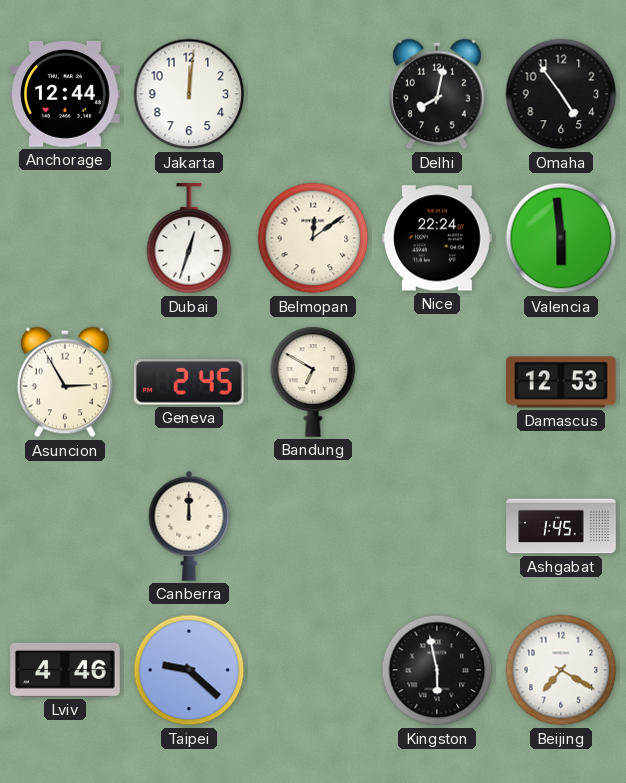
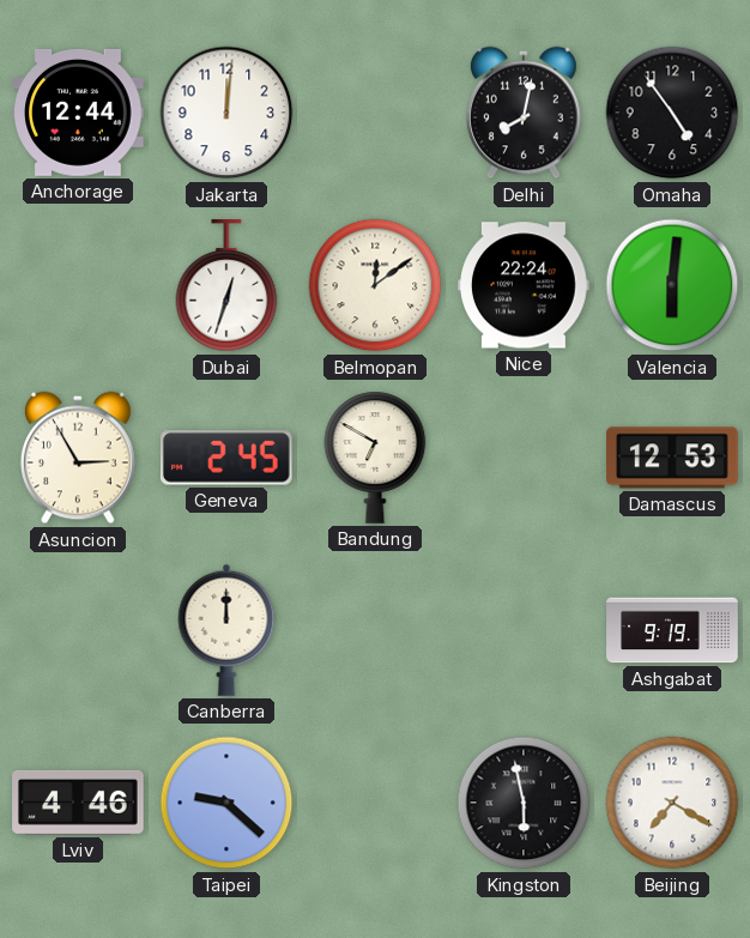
Valencia: 5:59 -> 6:01
Ashgabat: 1:45 -> 9:19
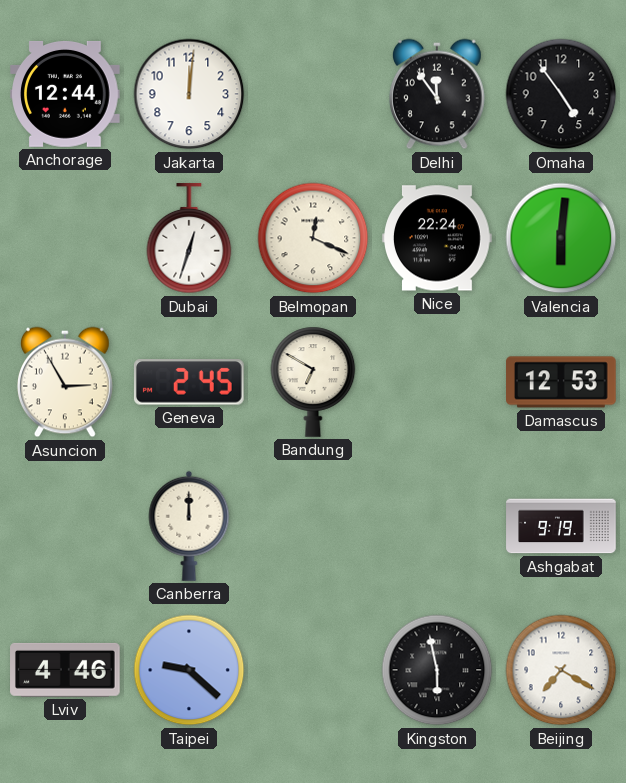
Delhi: 8:02 -> 11:54
Belmopan: 12:09 -> 12:19
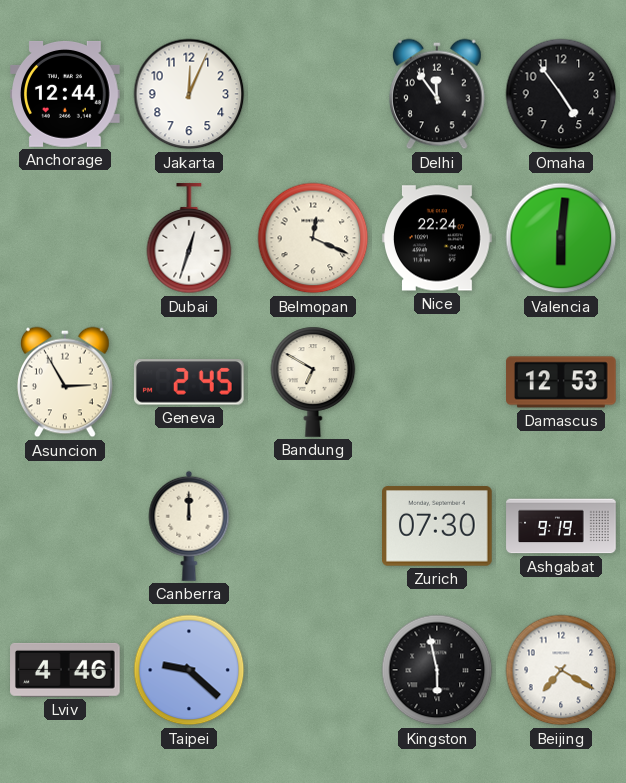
Jakarta: 12:01 -> 12:04
Zurich: none -> 07:30
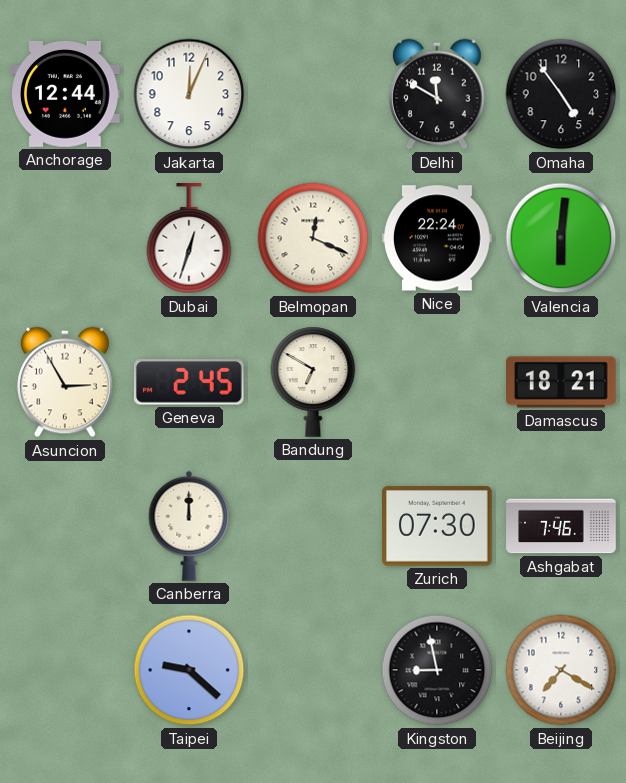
Delhi: 11:54 -> 11:50
Damascus: 12:53 -> 18:21
Ashgabat: 9:19 -> 7:46
Lviv: 4:46 -> none
Kingston: 5:58 -> 8:58
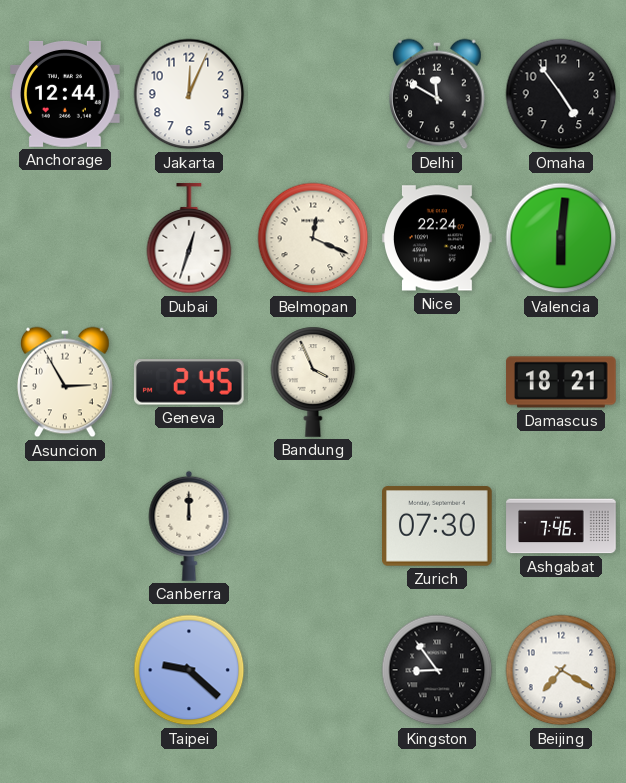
Bandung: 6:50 -> 3:56
Kingston: 8:58 -> 8:54
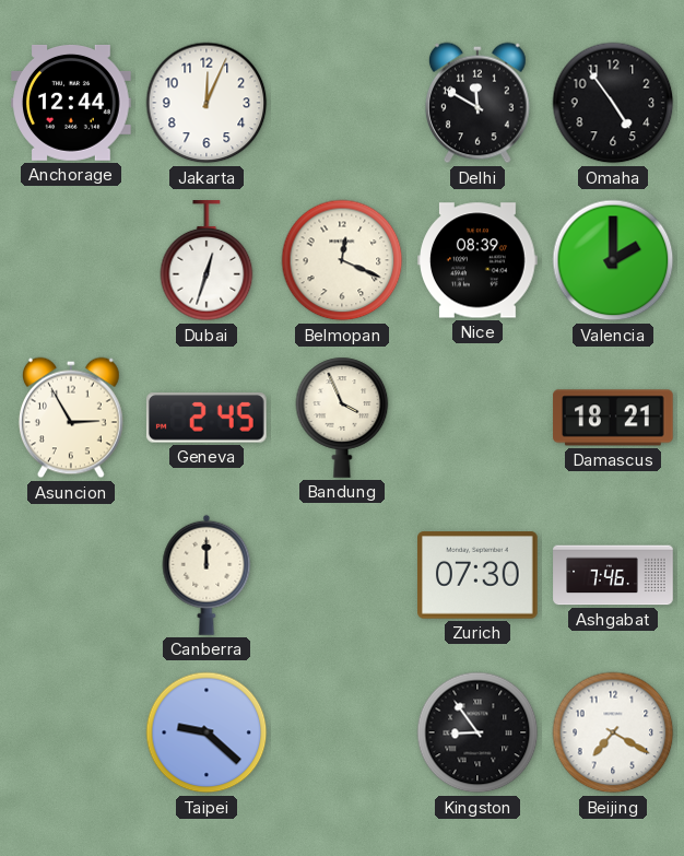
Nice: 22:24 -> 08:39
Valencia: 6:01 -> 2:00
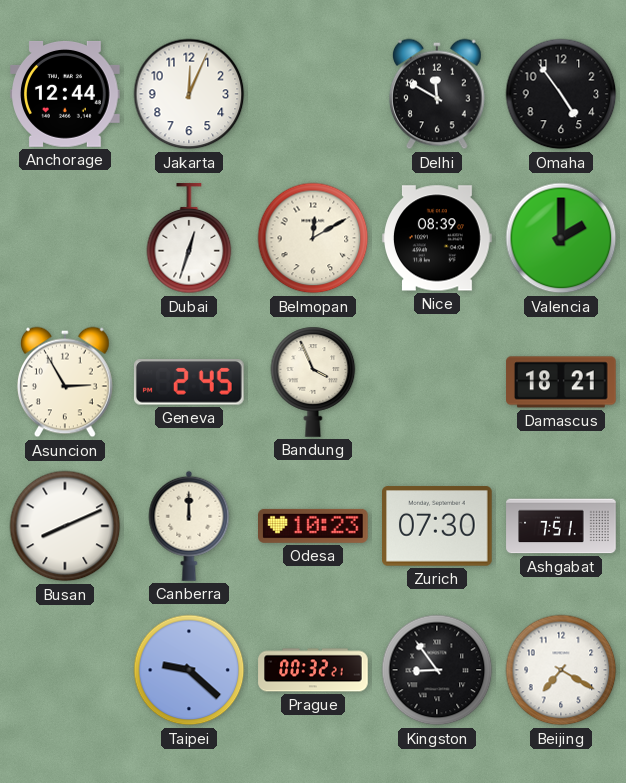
Belmopan: 12:19 -> 12:10
Busan: none -> 8:11
Odesa: none -> 10:23
Ashgabat: 7:46 -> 7:51
Prague: none -> 00:32
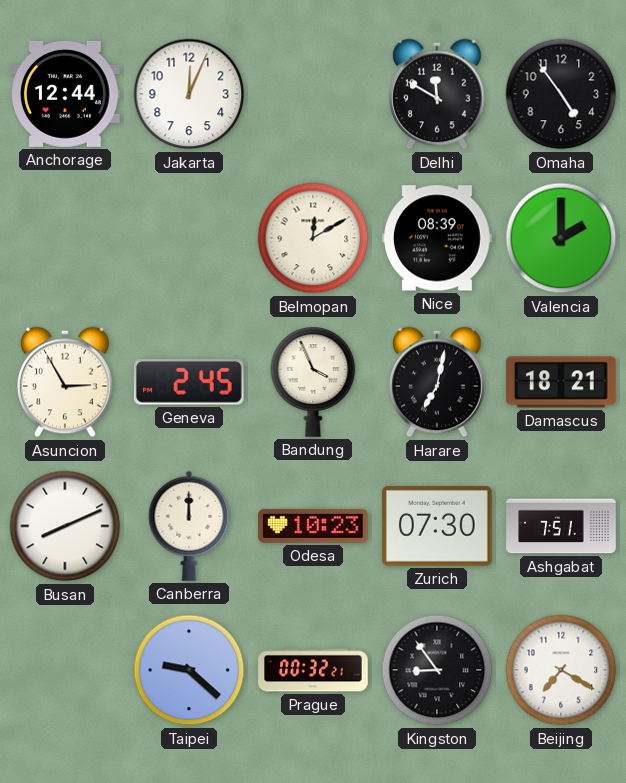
Dubai: 12:33 -> none
Harare: none -> 7:02
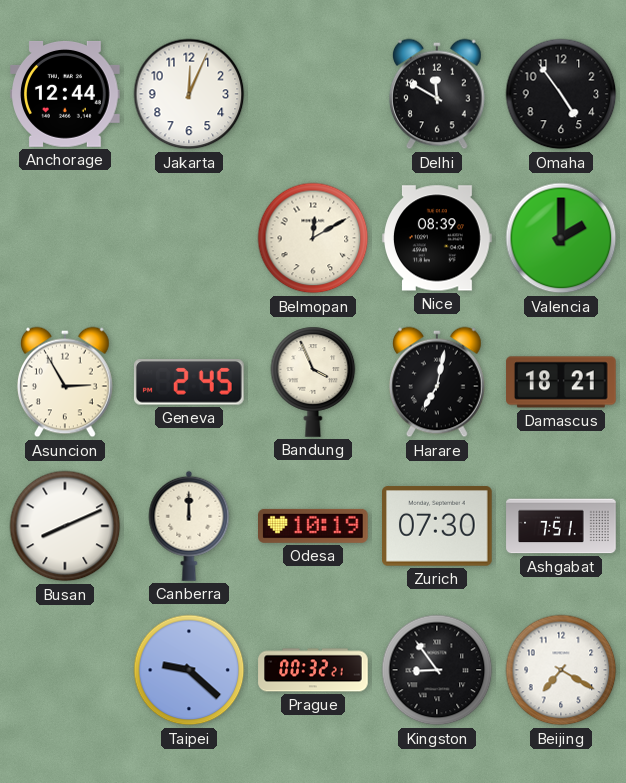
Odesa: 10:23 -> 10:19
